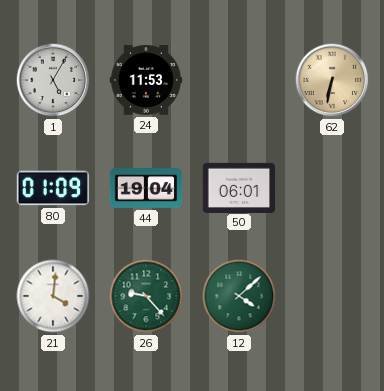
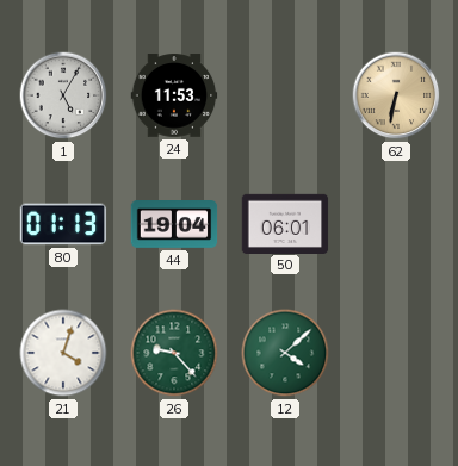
80: 01:09 -> 01:13
21: 4:01 -> 4:03
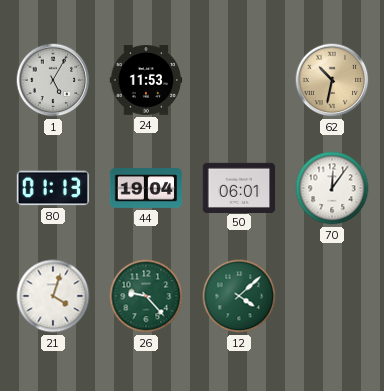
62: 6:32 -> 10:32
70: none -> 12:06
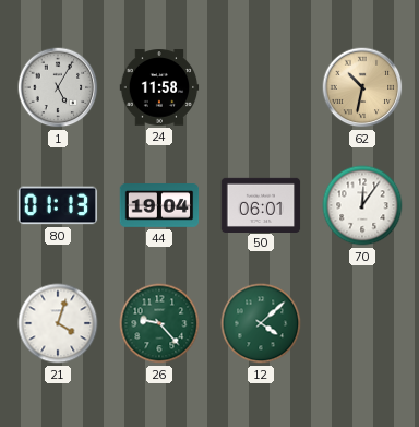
24: 11:53 -> 11:58
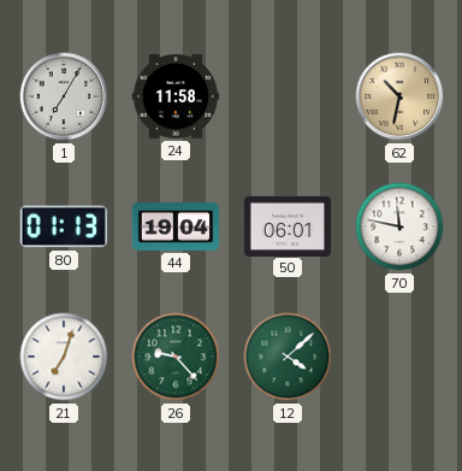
1: 5:05 -> 7:05
70: 12:06 -> 11:47
21: 4:03 -> 7:03
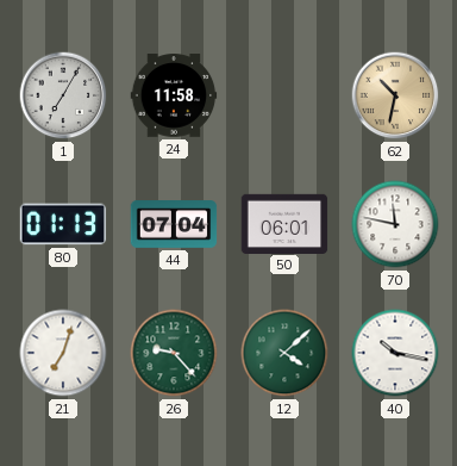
44: 19:04 -> 07:04
40: none -> 10:17
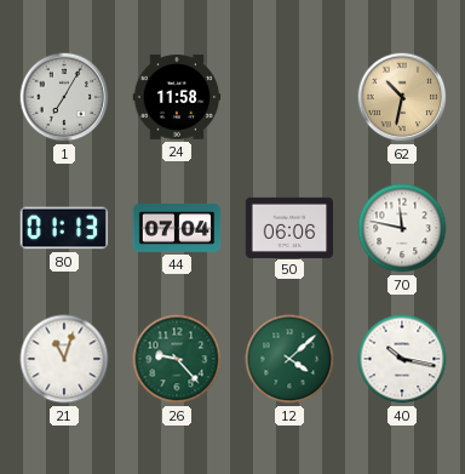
50: 06:01 -> 06:06
21: 7:03 -> 11:03
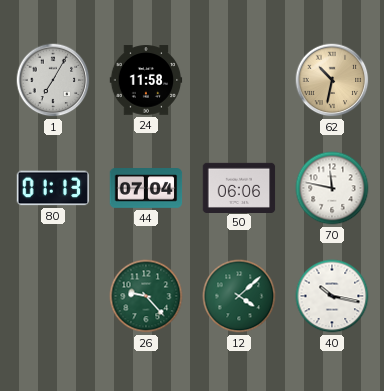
21: 11:03 -> none
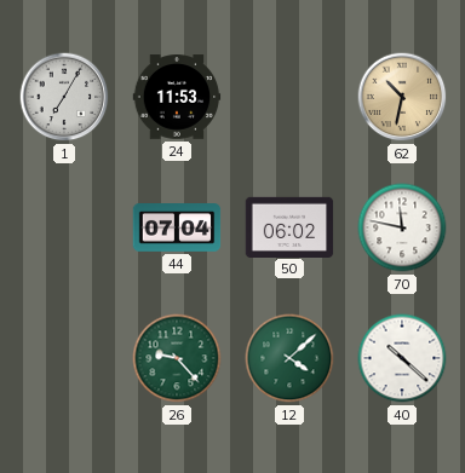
24: 11:58 -> 11:53
80: 01:13 -> none
50: 06:06 -> 06:02
40: 10:17 -> 10:22
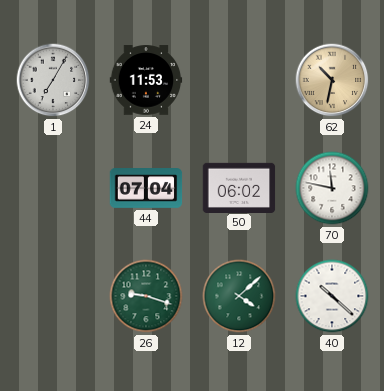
26: 9:23 -> 9:18
